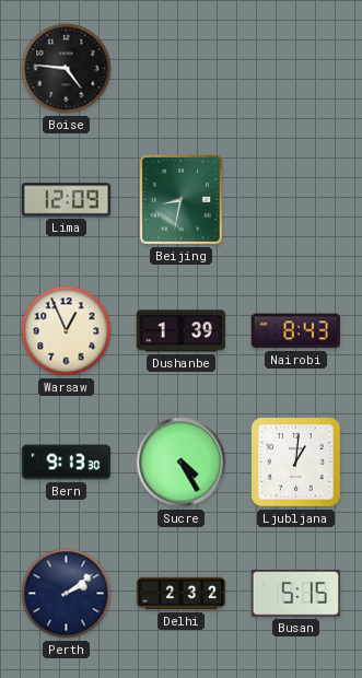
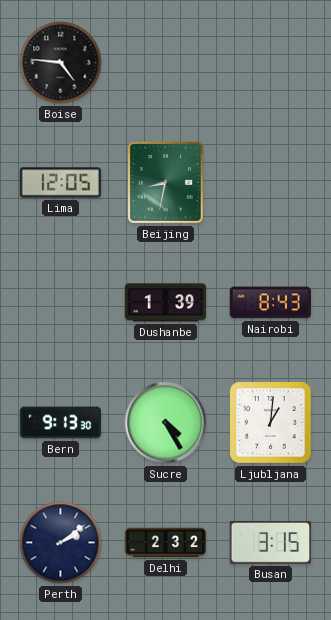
Lima: 12:09 -> 12:05
Warsaw: 12:56 -> none
Busan: 5:15 -> 3:15
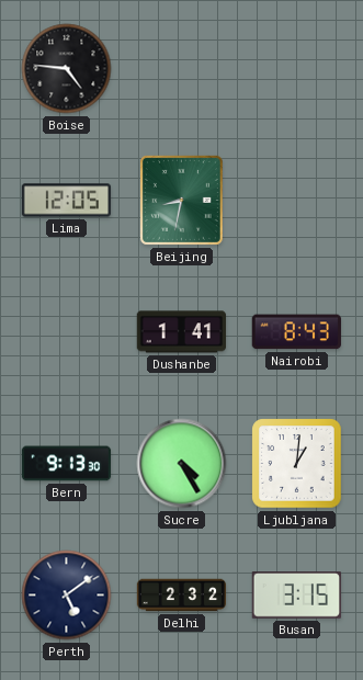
Dushanbe: 1:39 -> 1:41
Perth: 2:09 -> 5:09
